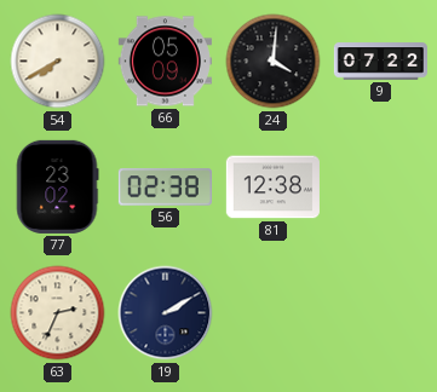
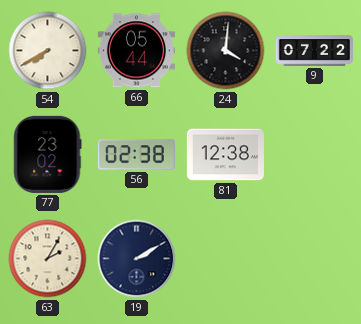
66: 05:09 -> 05:44
63: 2:34 -> 2:05
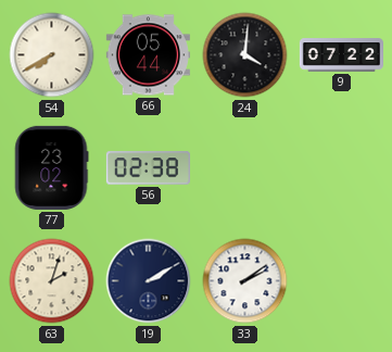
81: 12:38 -> none
63: 2:05 -> 2:03
33: none -> 2:09
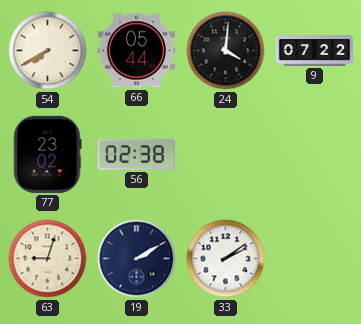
63: 2:03 -> 9:03
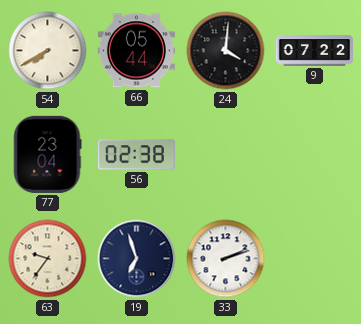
77: 23:02 -> 23:04
63: 9:03 -> 9:36
19: 2:10 -> 6:57
33: 2:09 -> 2:12
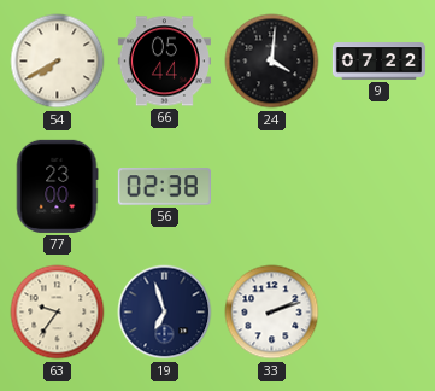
77: 23:04 -> 23:00
